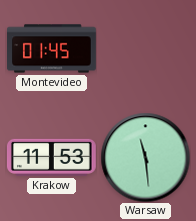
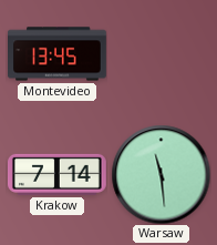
Montevideo: 01:45 -> 13:45
Krakow: 11:53 -> 7:14
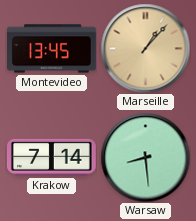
Marseille: none -> 1:07
Warsaw: 11:29 -> 8:29
